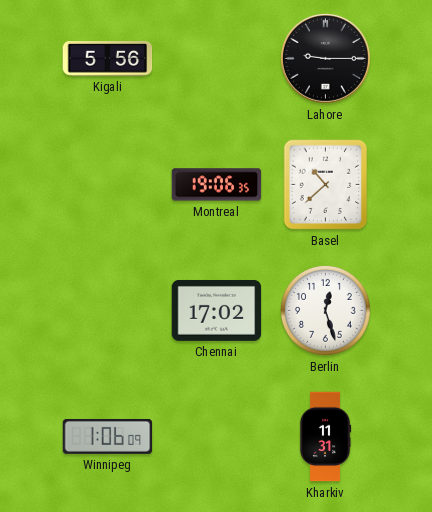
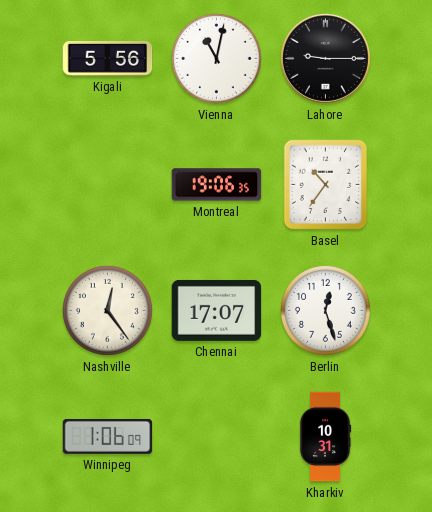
Vienna: none -> 11:02
Basel: 10:38 -> 10:36
Nashville: none -> 12:24
Chennai: 17:02 -> 17:07
Kharkiv: 11:31 -> 10:31
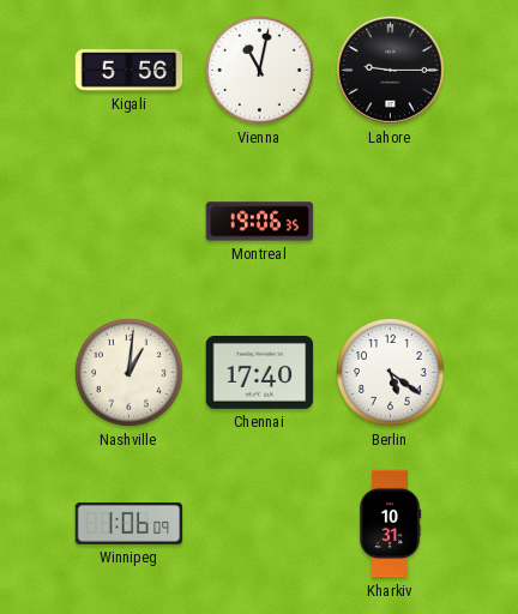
Basel: 10:36 -> none
Nashville: 12:24 -> 1:01
Chennai: 17:07 -> 17:40
Berlin: 12:27 -> 5:21
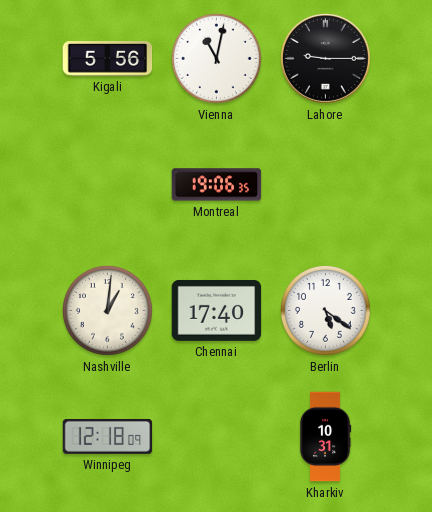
Winnipeg: 1:06 -> 12:18
